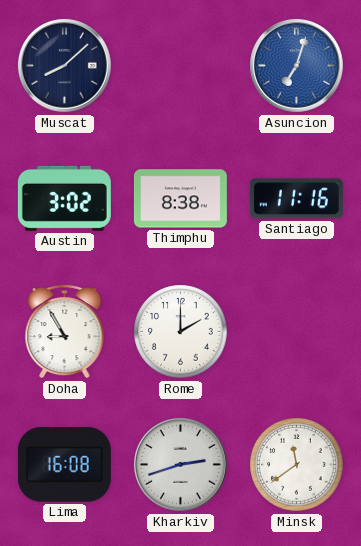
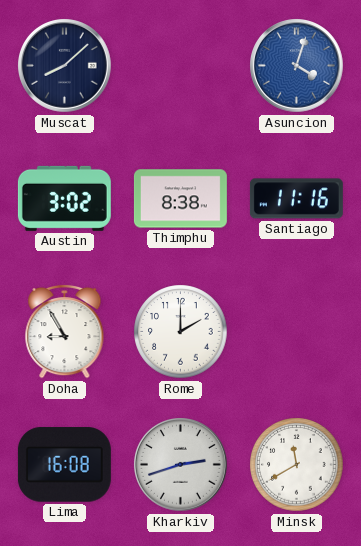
Asuncion: 7:03 -> 4:03
Minsk: 11:39 -> 11:40
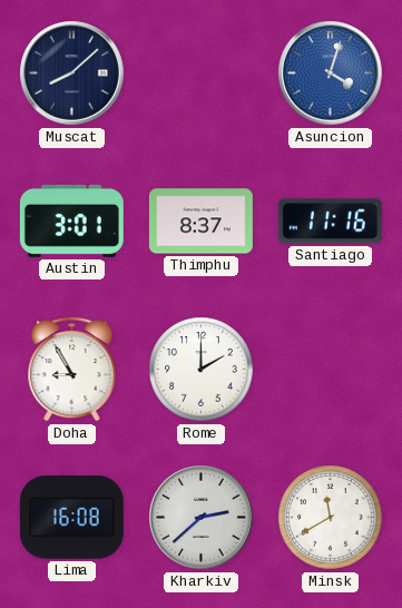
Austin: 3:02 -> 3:01
Thimphu: 8:38 -> 8:37
Kharkiv: 2:42 -> 2:38
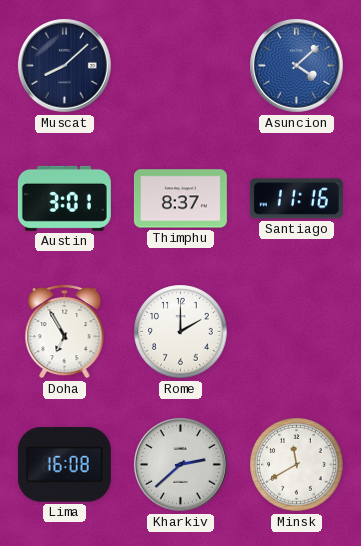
Asuncion: 4:03 -> 4:08
Doha: 8:55 -> 6:55
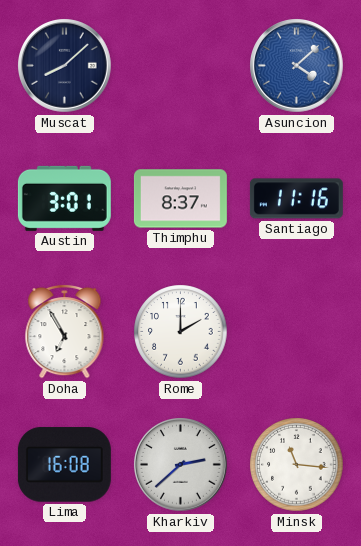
Minsk: 11:40 -> 11:16
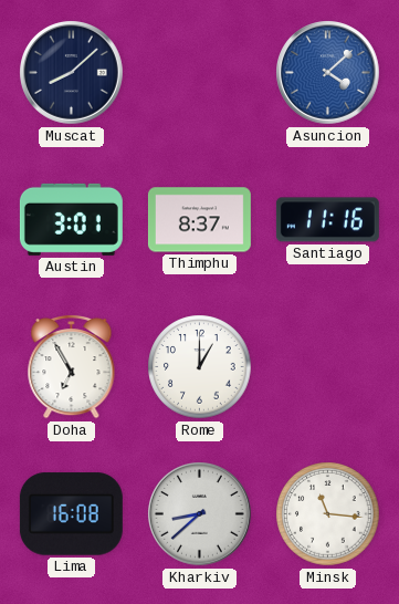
Rome: 2:00 -> 1:00
Kharkiv: 2:38 -> 8:38
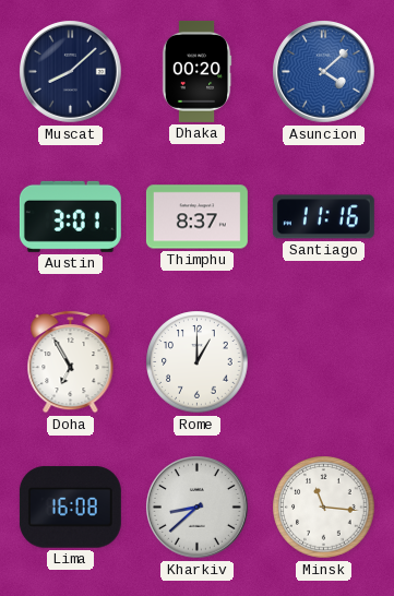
Dhaka: none -> 00:20
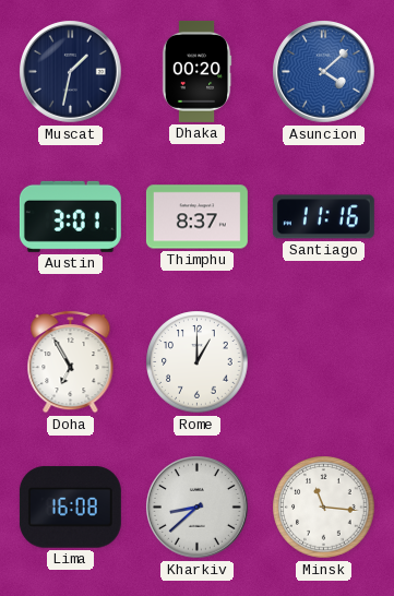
Muscat: 8:08 -> 1:32
